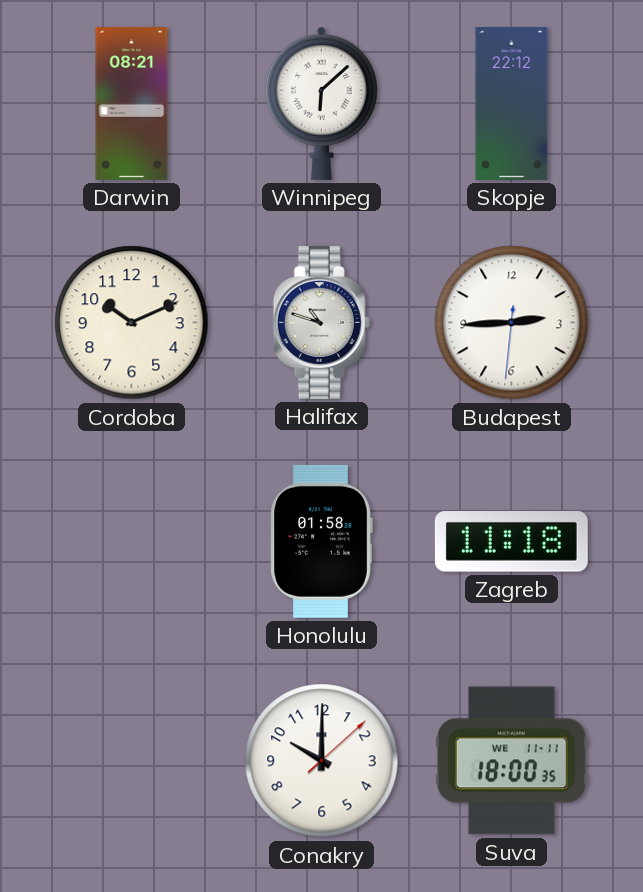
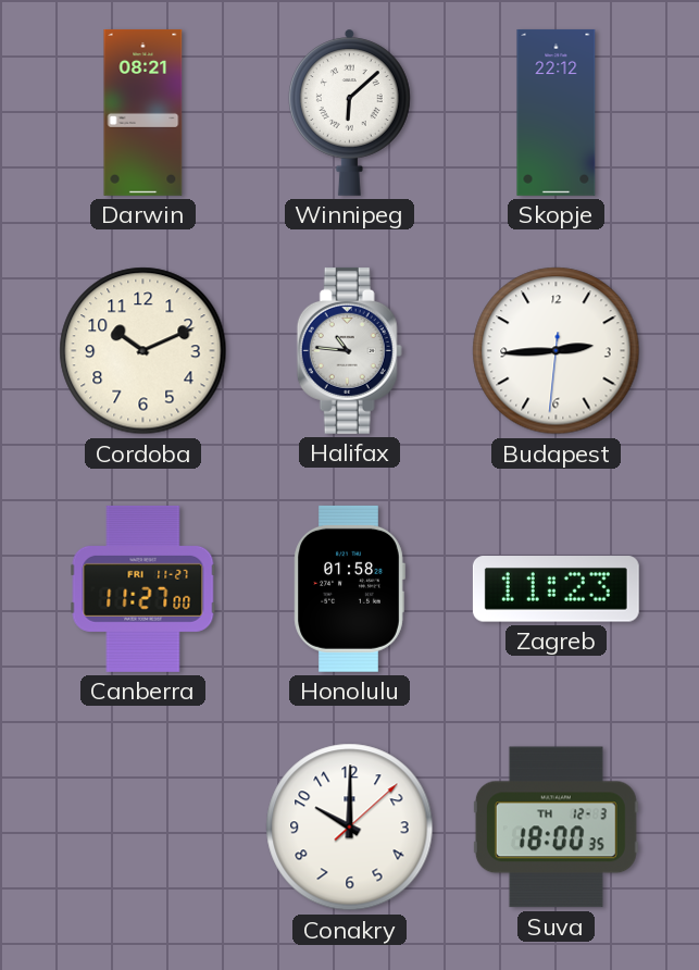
Halifax: 10:48 -> 10:46
Canberra: none -> 11:27
Zagreb: 11:18 -> 11:23
Suva date: WE 11-11 -> TH 12-3
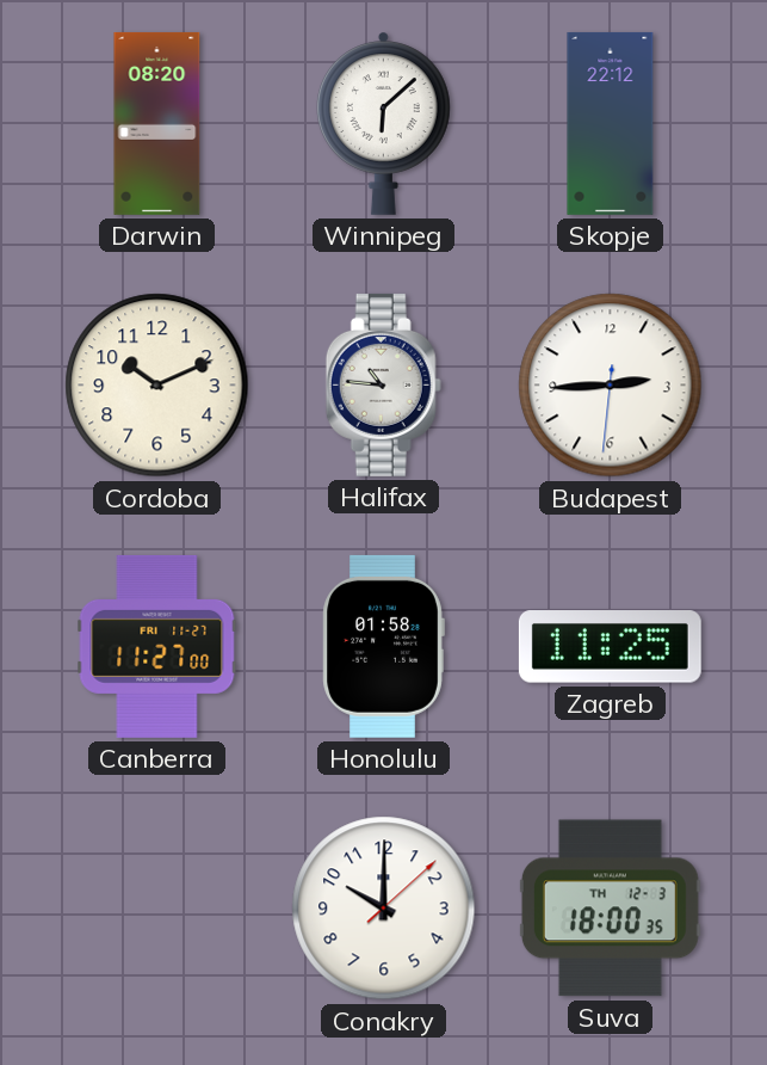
Darwin: 08:21 -> 08:20
Zagreb: 11:23 -> 11:25
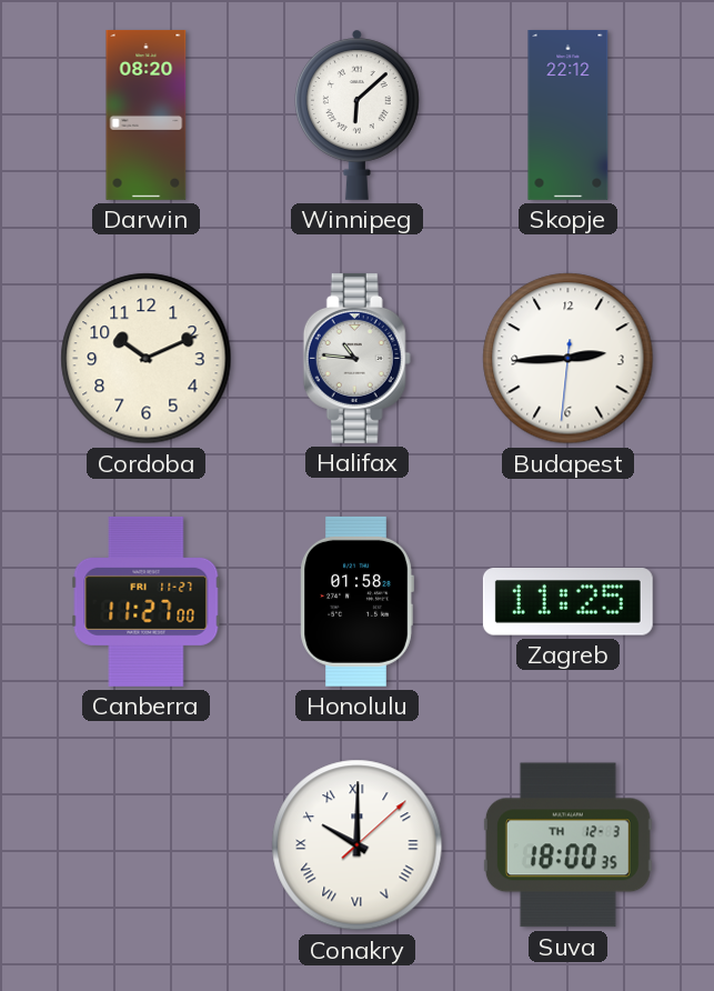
Conakry numerals: Arabic -> Roman
